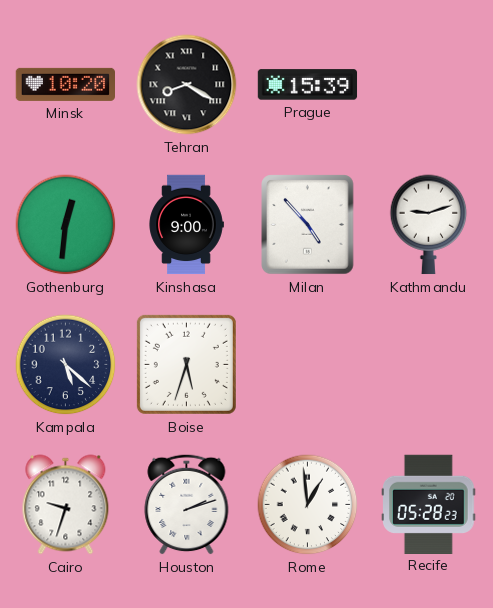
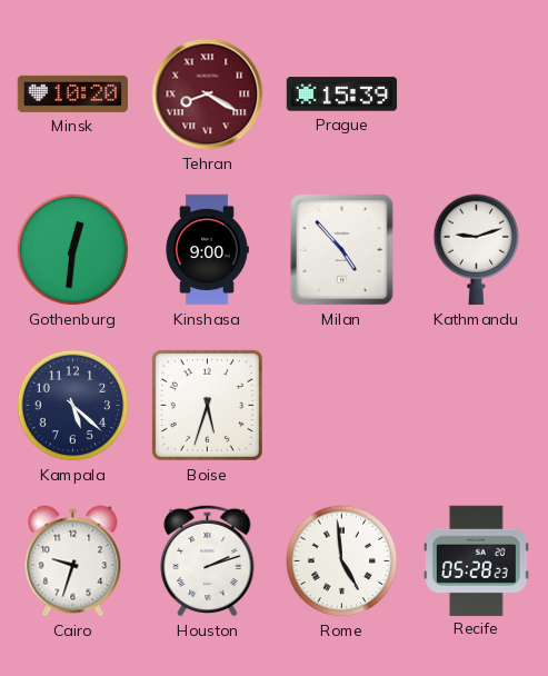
Tehran dial: black -> burgundy
Rome: 12:59 -> 4:59
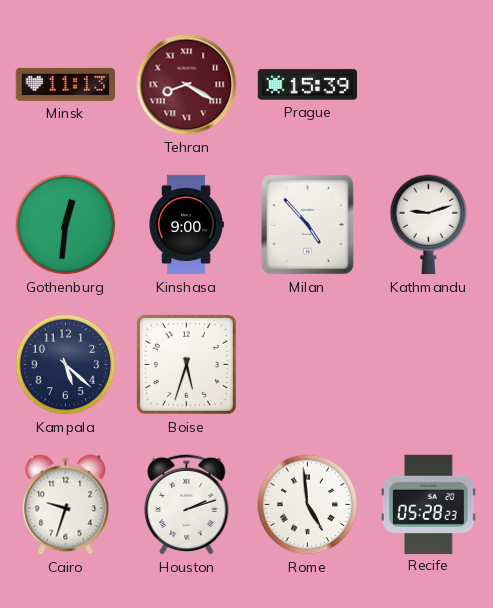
Minsk: 10:20 -> 11:13
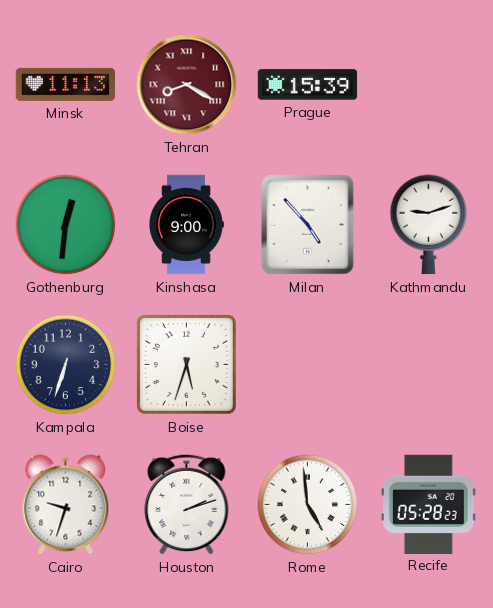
Kampala: 5:22 -> 6:33
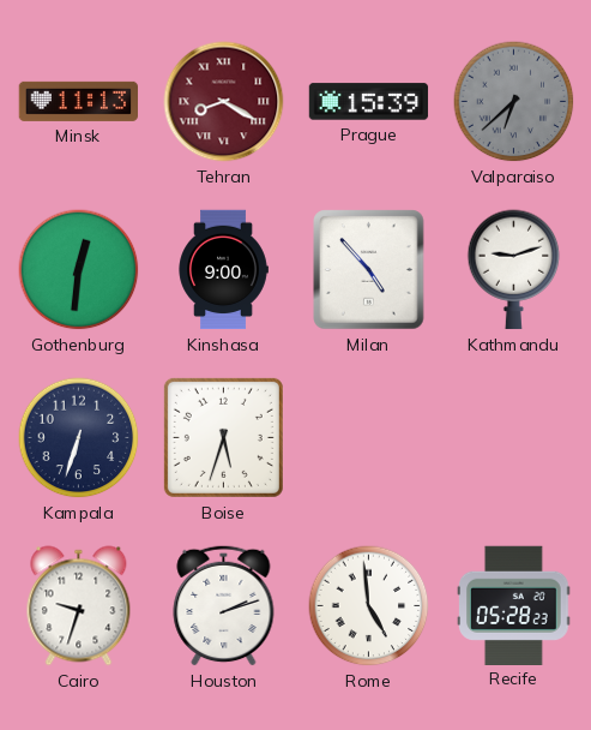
Valparaiso: none -> 6:38
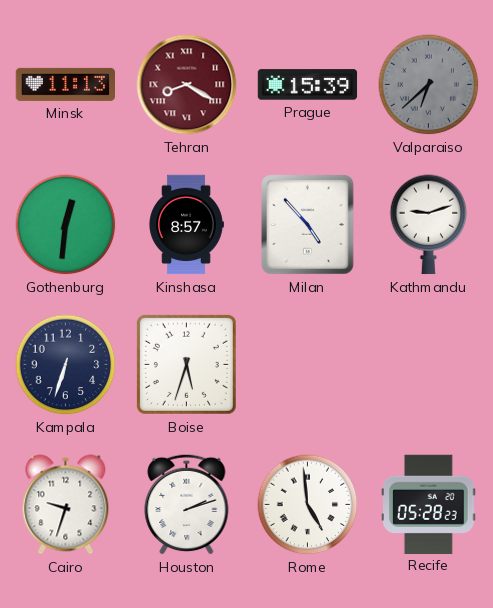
Kinshasa: 9:00 -> 8:57
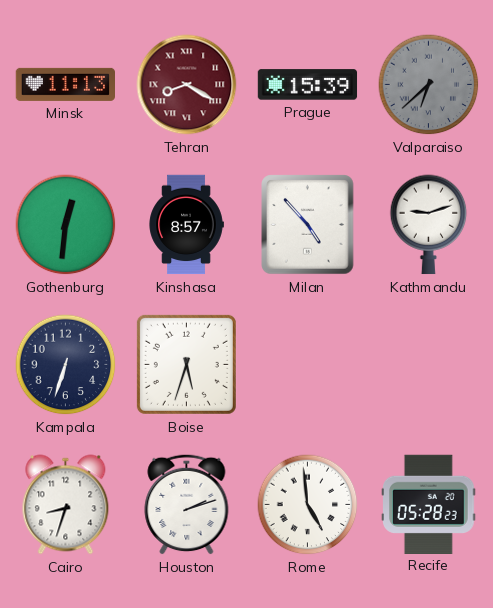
Cairo: 9:33 -> 8:33
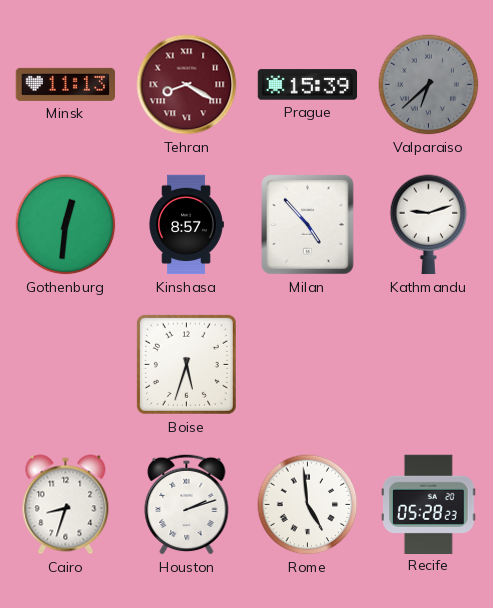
Kampala: 6:33 -> none
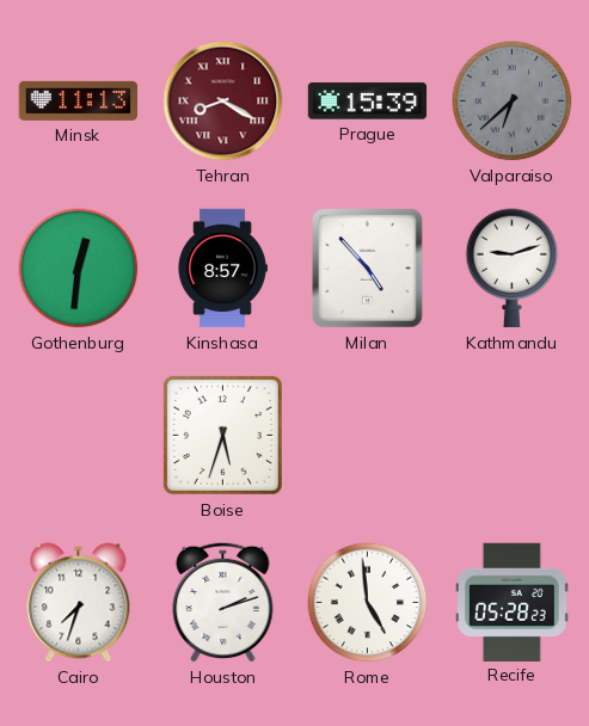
Cairo: 8:33 -> 7:33
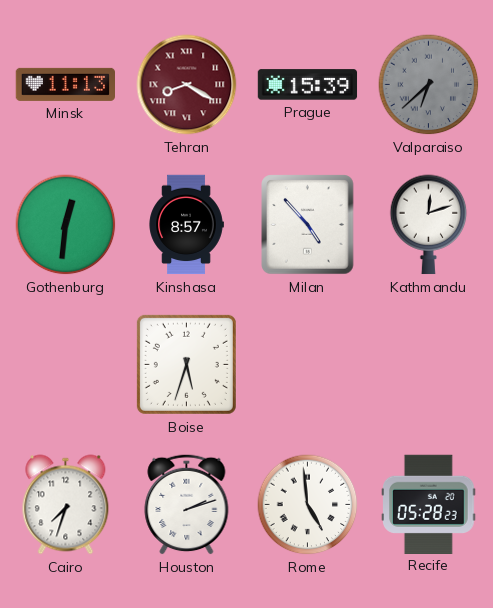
Kathmandu: 9:12 -> 12:12
